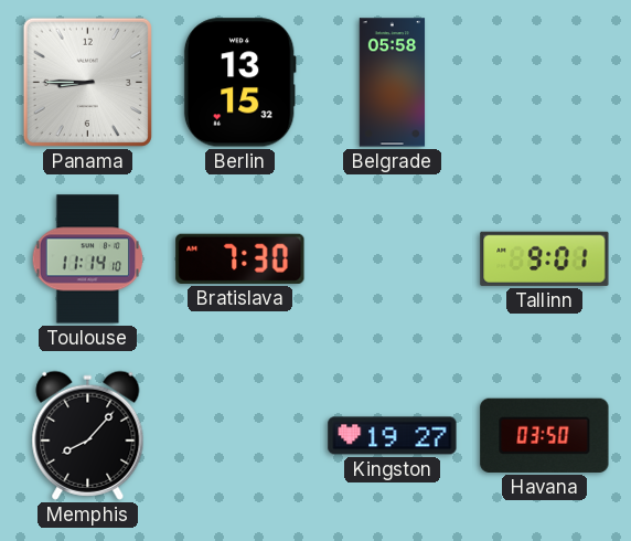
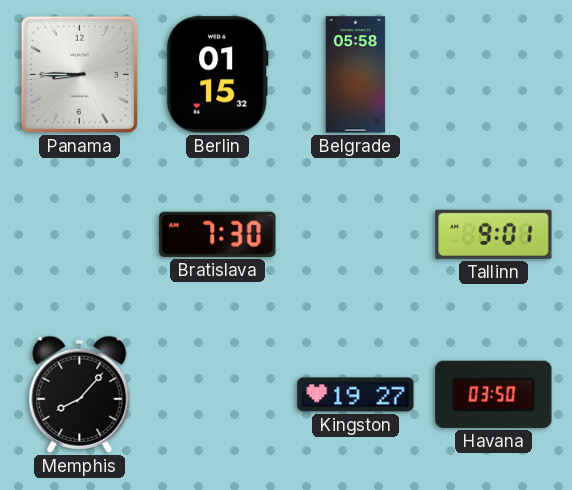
Berlin: 13:15 -> 01:15
Toulouse: 11:14 -> none
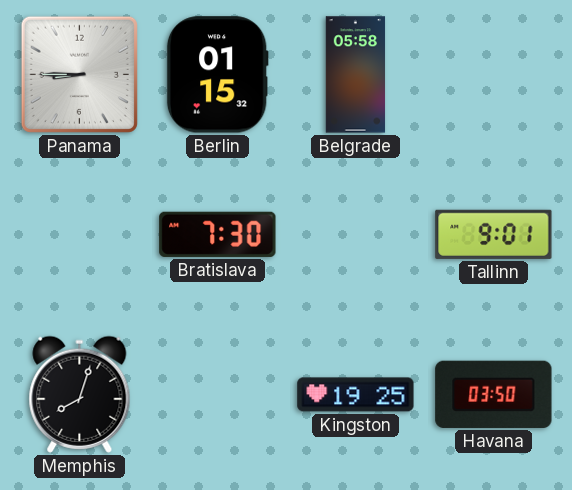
Memphis: 8:07 -> 8:03
Kingston: 19:27 -> 19:25
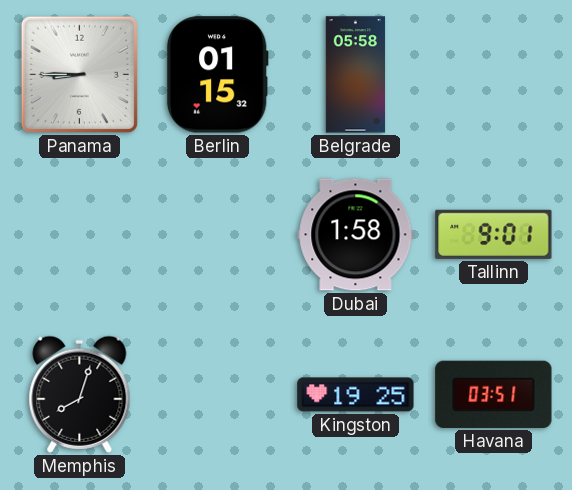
Bratislava: 7:30 -> none
Dubai: none -> 1:58
Havana: 03:50 -> 03:51
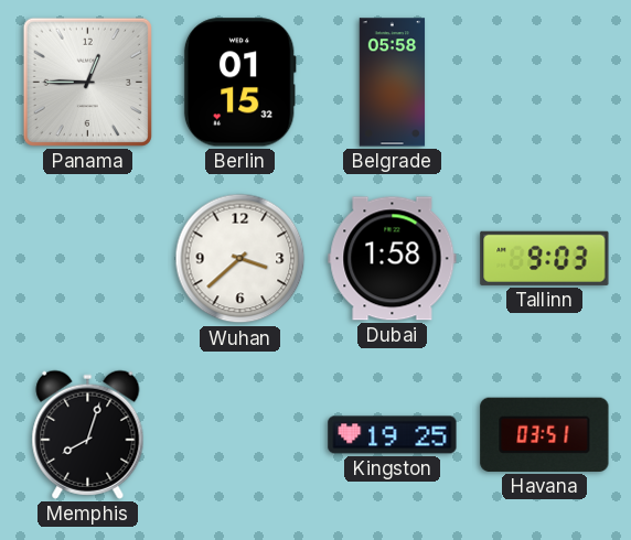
Panama: 8:45 -> 12:45
Wuhan: none -> 3:38
Tallinn: 9:01 -> 9:03
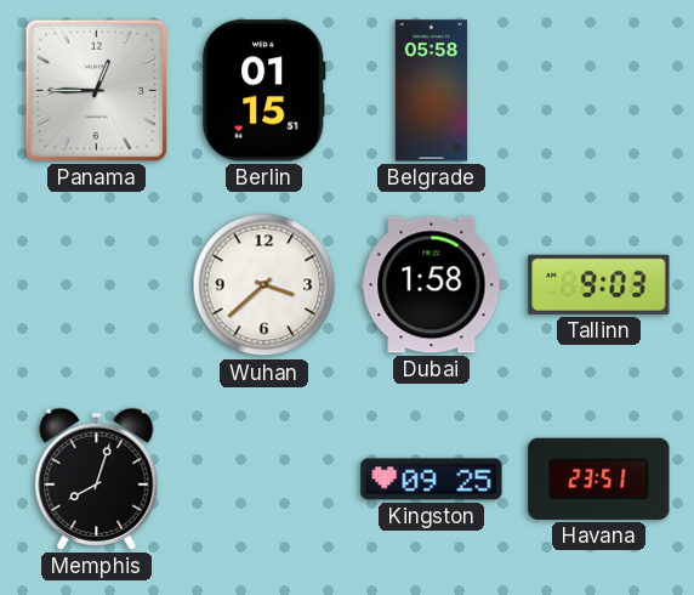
Berlin: 01:15:32 -> 01:15:51
Kingston: 19:25 -> 09:25
Havana: 03:51 -> 23:51
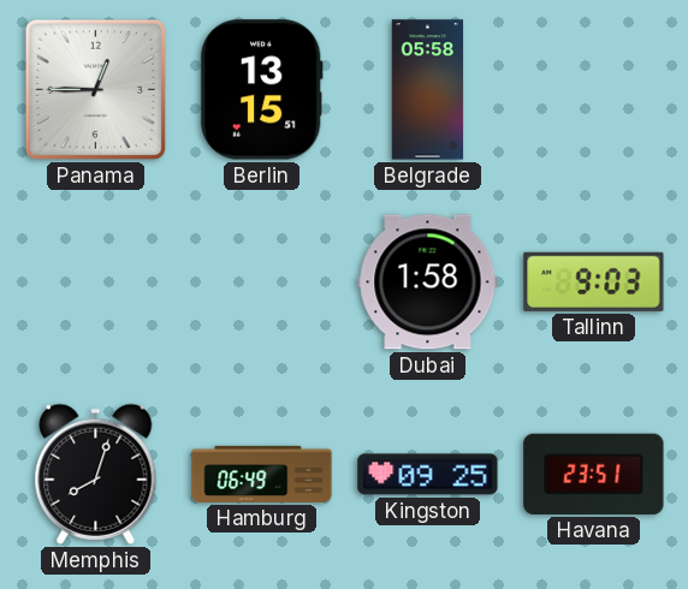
Berlin: 01:15 -> 13:15
Wuhan: 3:38 -> none
Hamburg: none -> 06:49
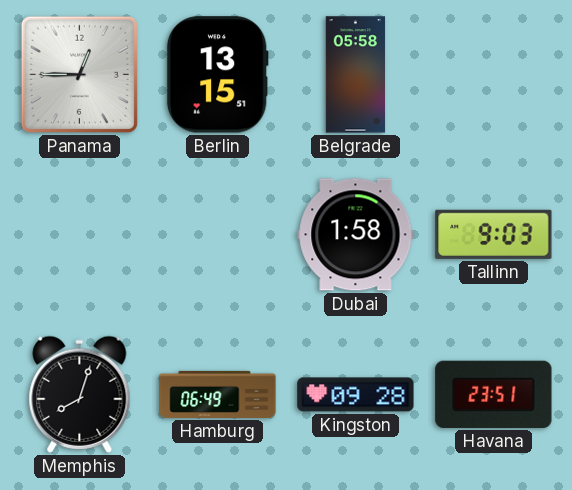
Kingston: 09:25 -> 09:28
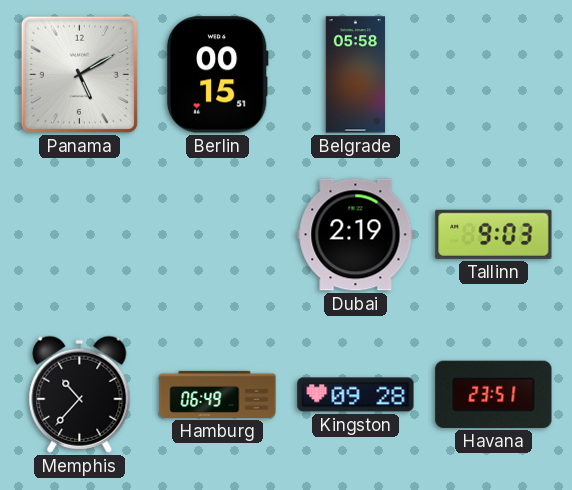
Panama: 12:45 -> 5:10
Berlin: 13:15 -> 00:15
Dubai: 1:58 -> 2:19
Memphis: 8:03 -> 10:37
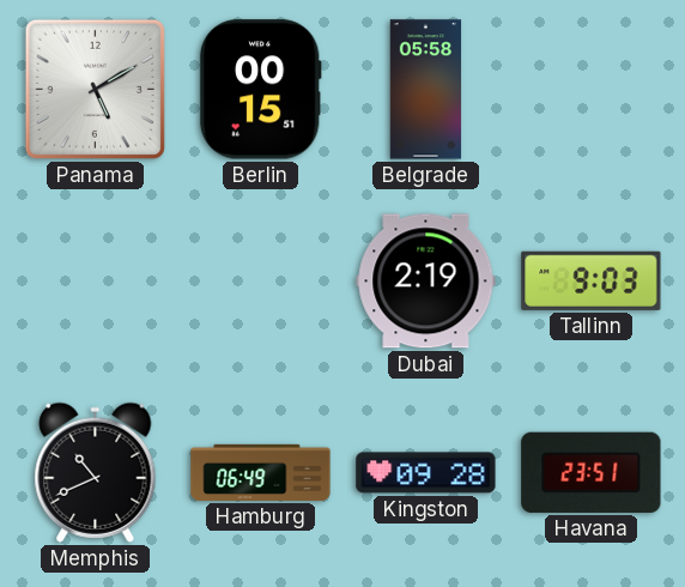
Memphis: 10:37 -> 10:41
